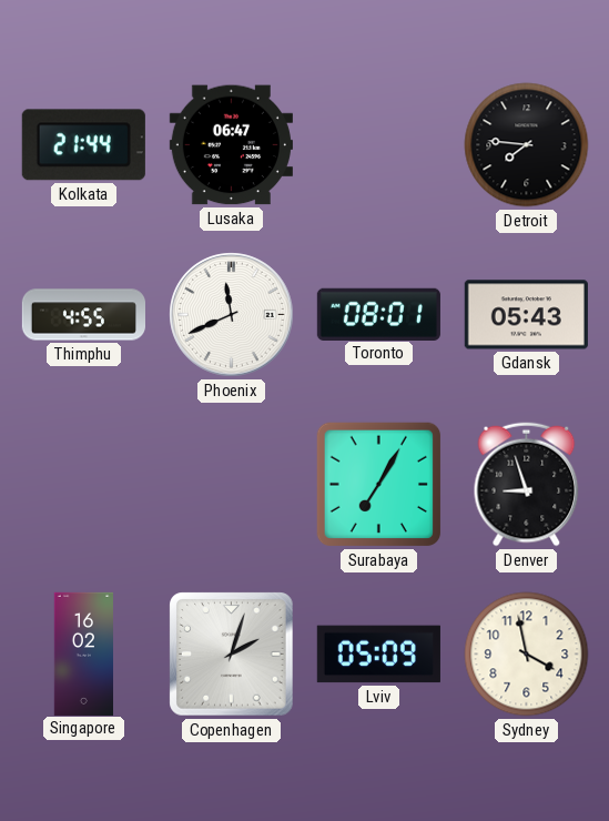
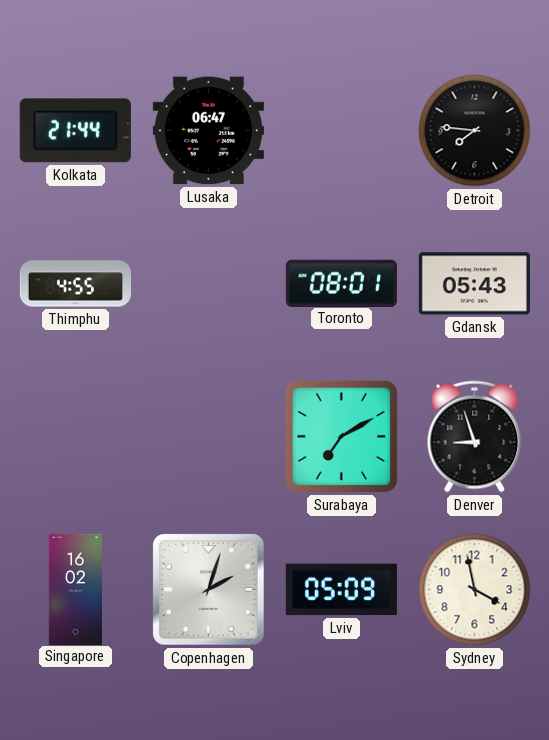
Phoenix: 11:41 -> none
Surabaya: 7:05 -> 7:10
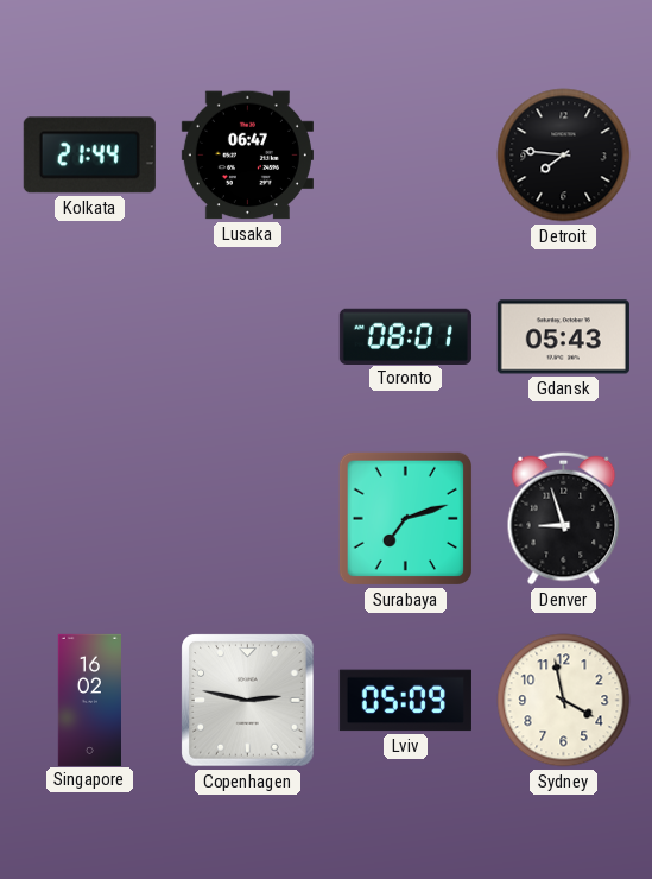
Thimphu: 4:55 -> none
Surabaya: 7:10 -> 7:12
Copenhagen: 2:03 -> 2:47
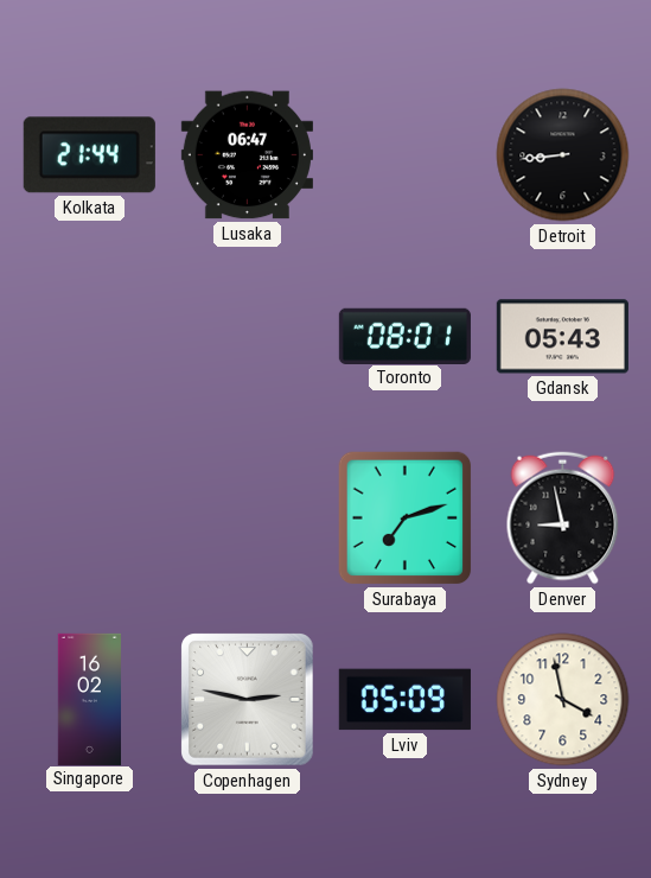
Detroit: 7:46 -> 8:44
Denver: 8:57 -> 8:58
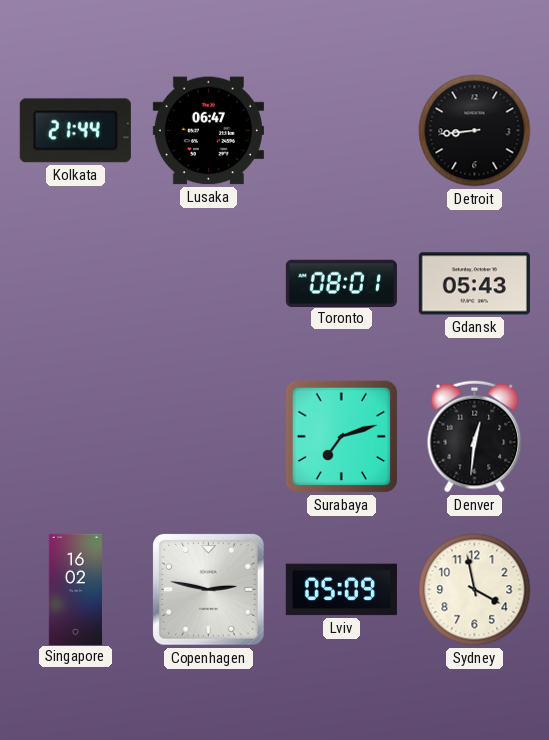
Denver: 8:58 -> 12:31
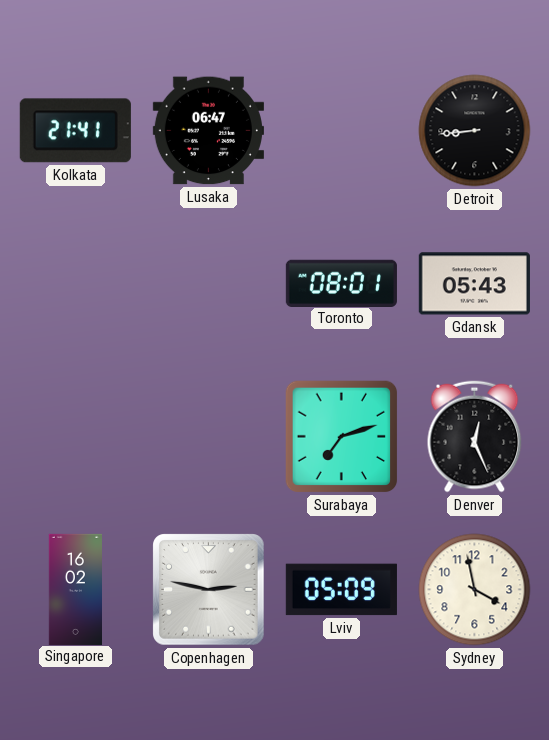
Kolkata: 21:44 -> 21:41
Denver: 12:31 -> 12:26
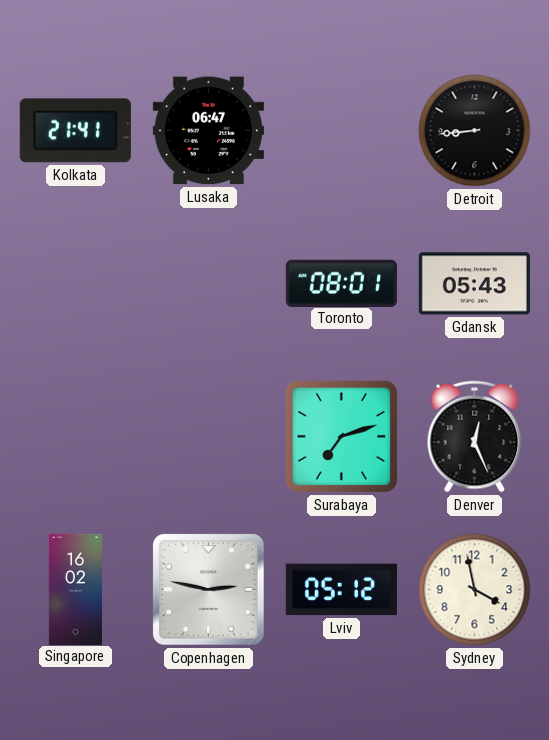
Lviv: 05:09 -> 05:12
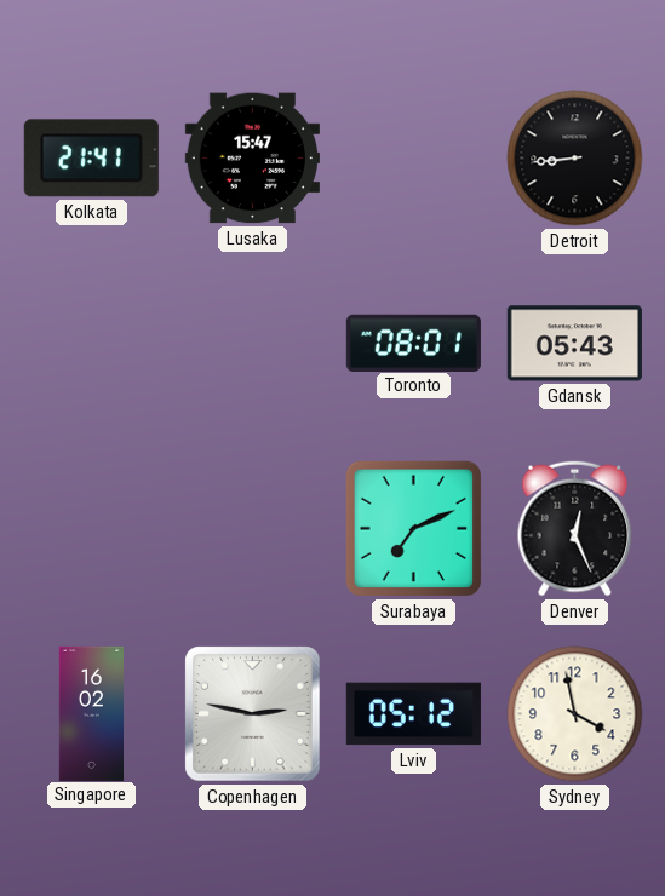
Lusaka: 06:47 -> 15:47
Surabaya: 7:12 -> 7:11
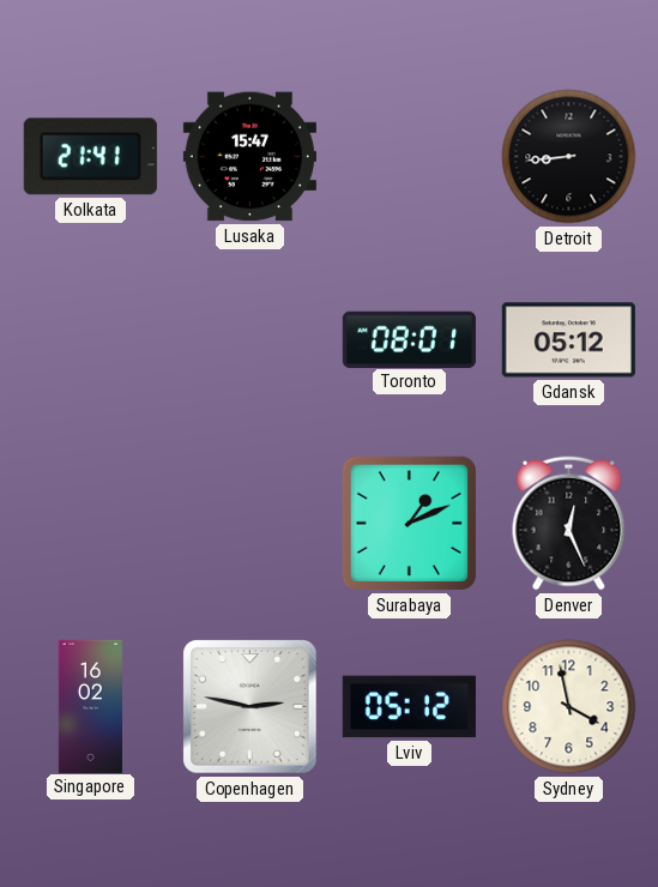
Gdansk: 05:43 -> 05:12
Surabaya: 7:11 -> 1:11
